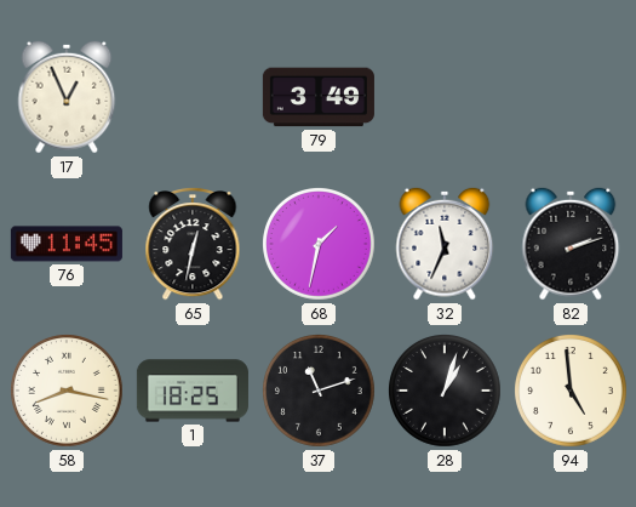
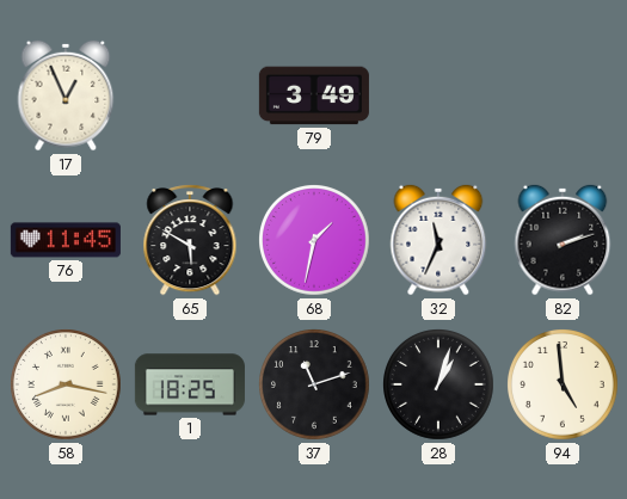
65: 12:32 -> 5:50
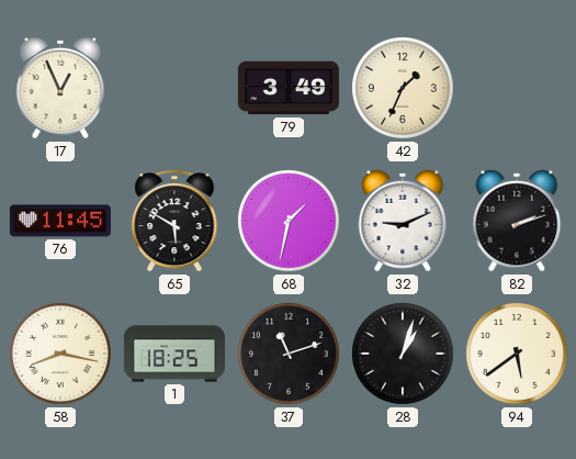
42: none -> 1:34
32: 11:34 -> 9:11
94: 4:59 -> 5:39
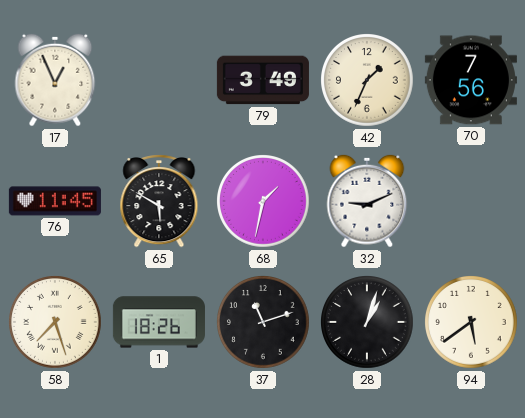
70: none -> 7:56
82: 2:12 -> none
58: 8:17 -> 7:27
1: 18:25 -> 18:26
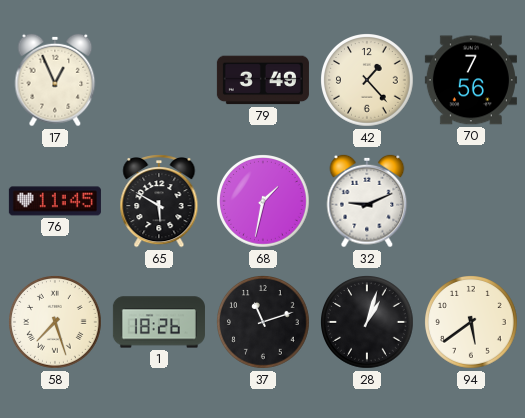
42: 1:34 -> 1:23
